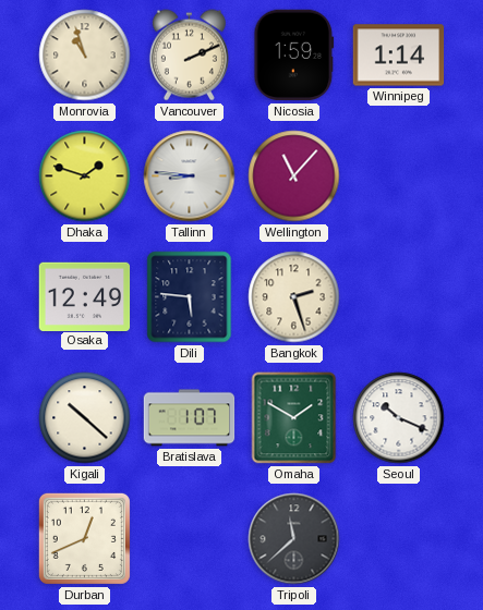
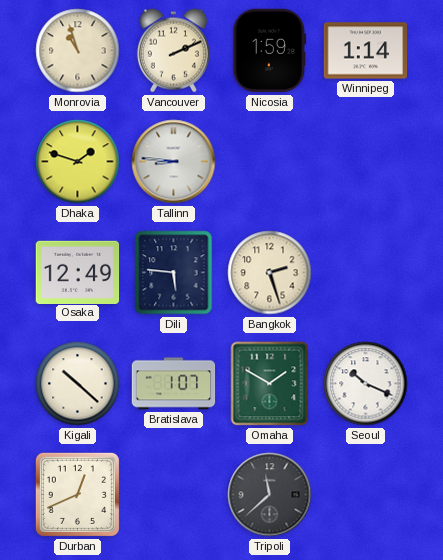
Wellington: 11:07 -> none
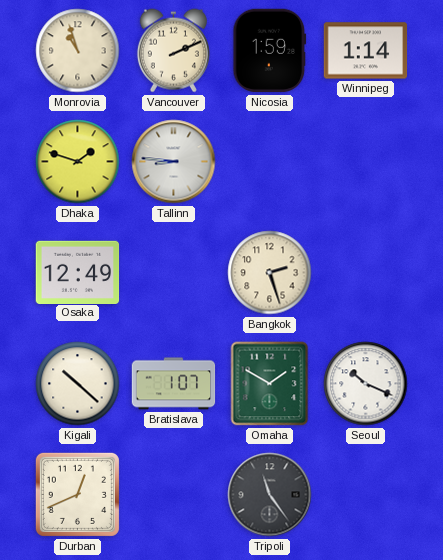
Dili: 5:46 -> none
Tripoli: 11:38 -> 11:24
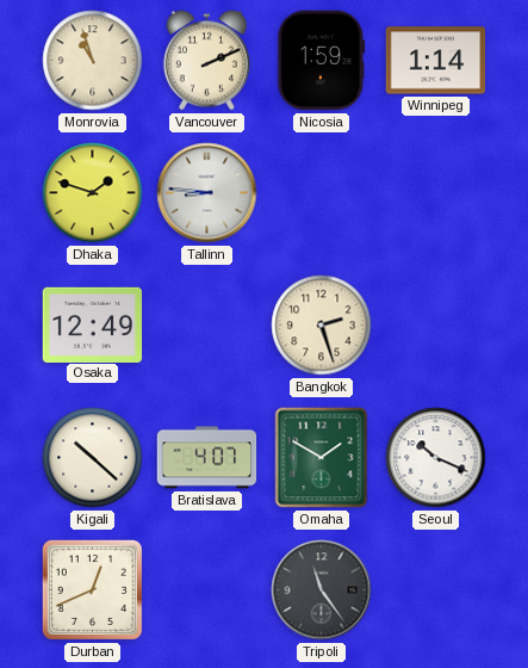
Bratislava: 1:07 -> 4:07
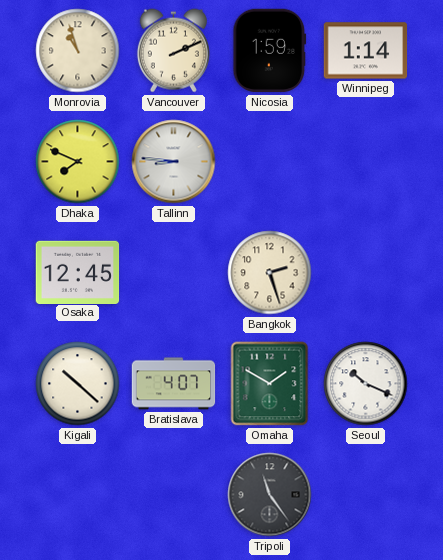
Dhaka: 1:48 -> 7:49
Osaka: 12:49 -> 12:45
Durban: 12:41 -> none
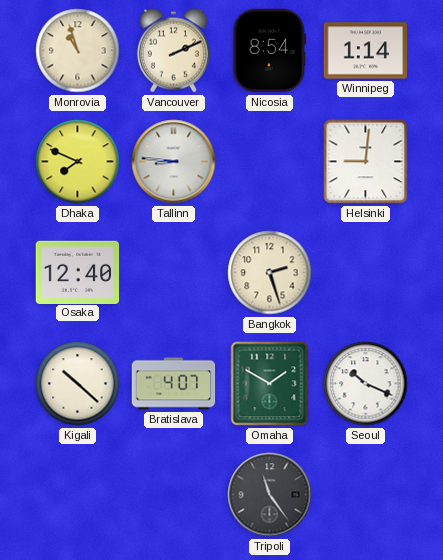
Nicosia: 1:59 -> 8:54
Helsinki: none -> 9:01
Osaka: 12:45 -> 12:40
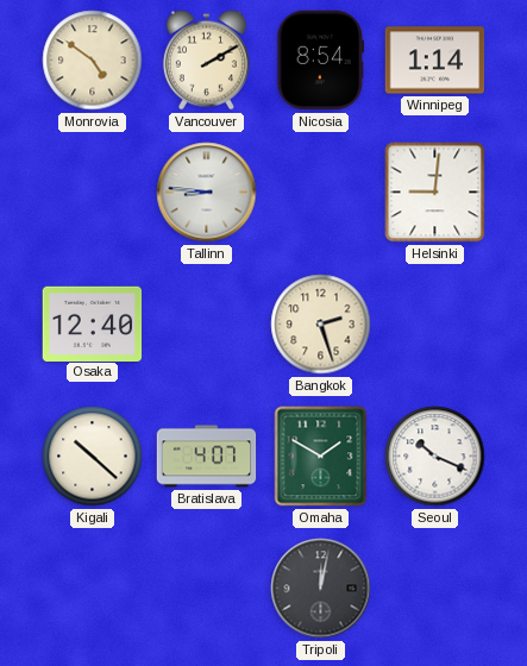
Monrovia: 10:57 -> 4:51
Vancouver: 2:11 -> 2:10
Dhaka: 7:49 -> none
Tripoli: 11:24 -> 12:02
